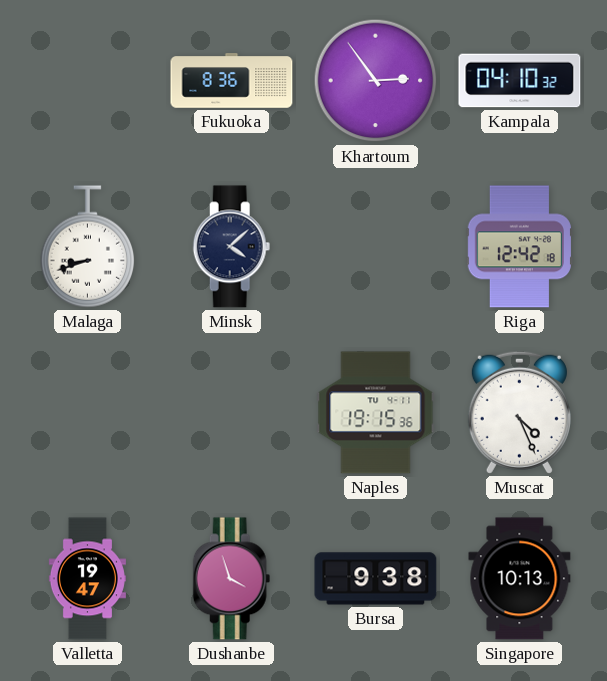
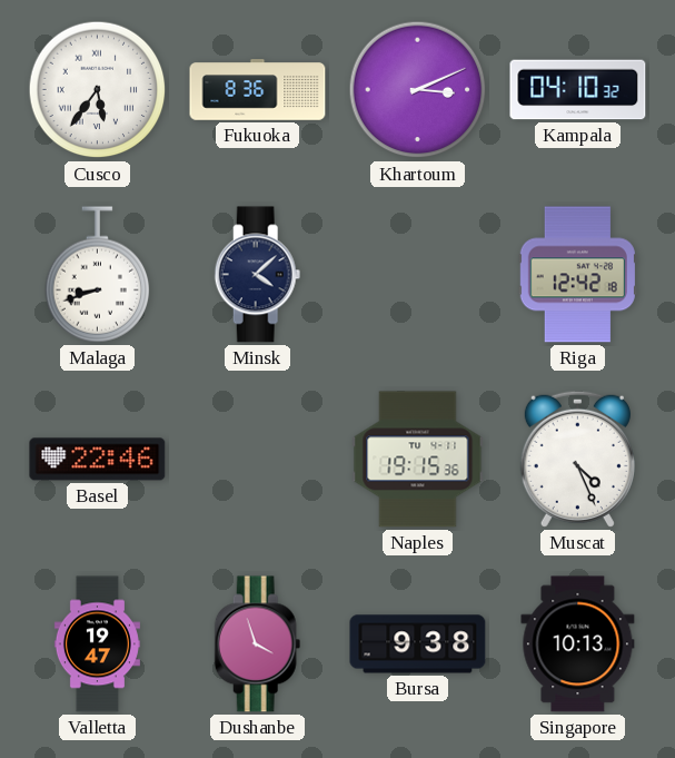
Cusco: none -> 5:36
Khartoum: 2:54 -> 3:11
Basel: none -> 22:46
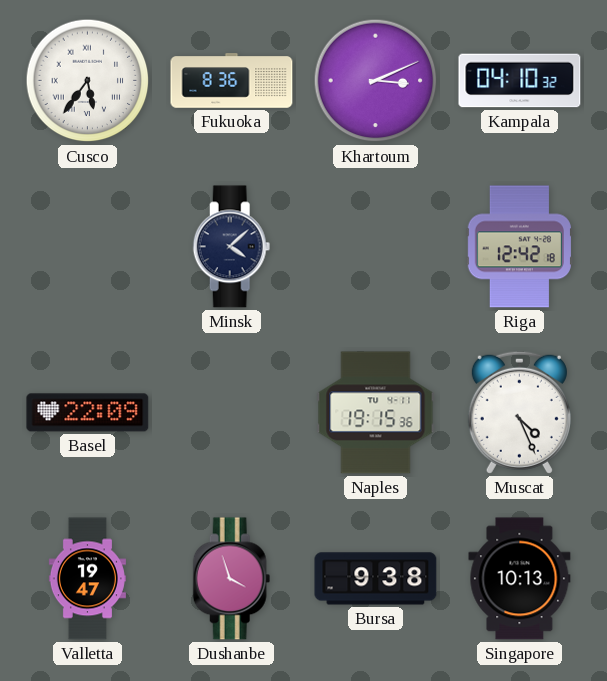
Malaga: 8:42 -> none
Basel: 22:46 -> 22:09
